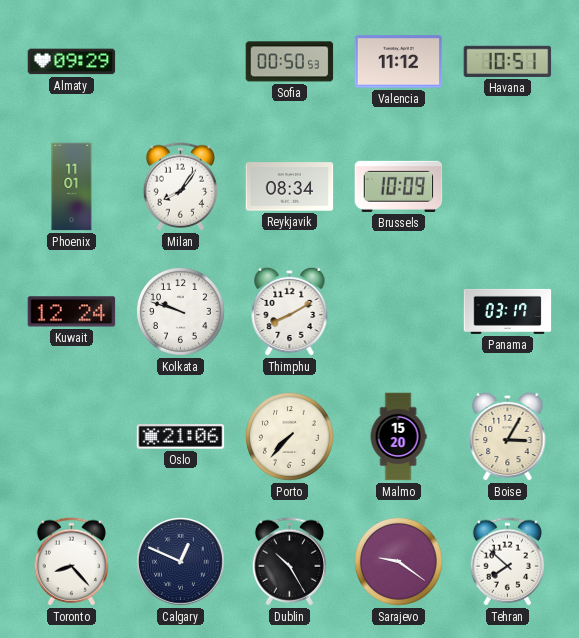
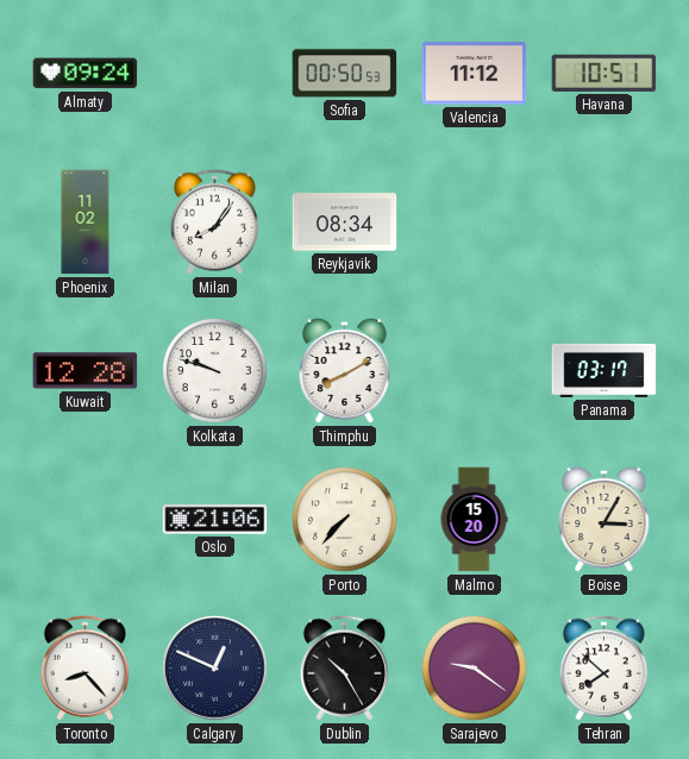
Almaty: 09:29 -> 09:24
Phoenix: 11:01 -> 11:02
Brussels: 10:09 -> none
Kuwait: 12:24 -> 12:28
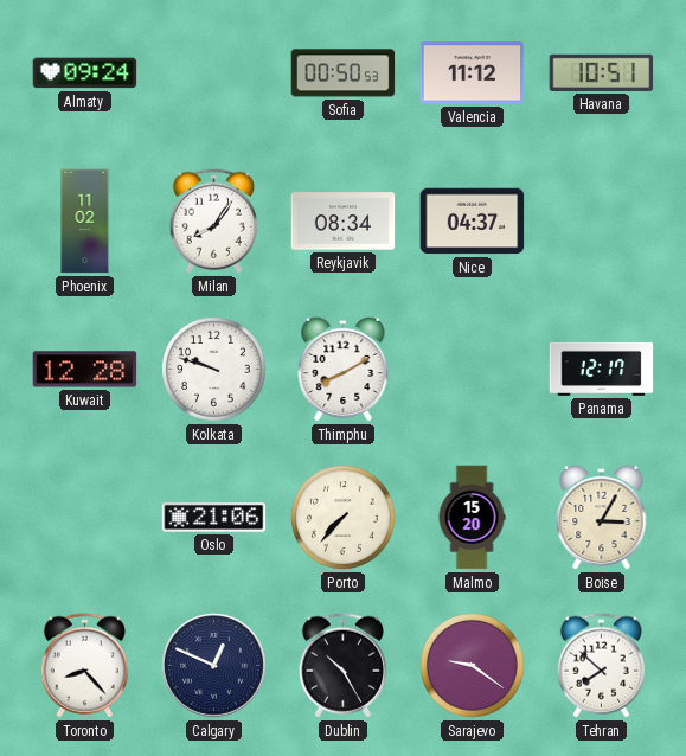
Nice: none -> 04:37
Panama: 03:17 -> 12:17
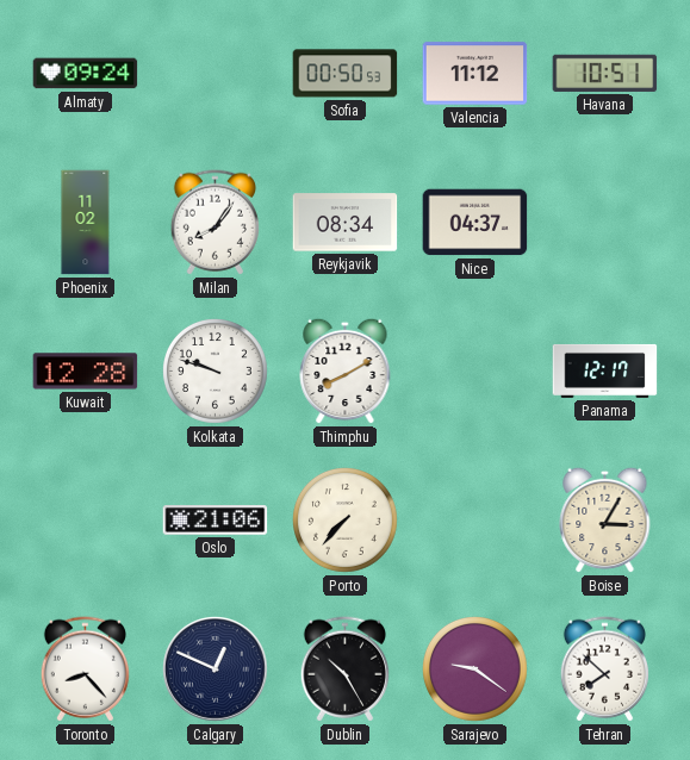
Malmo: 15:20 -> none
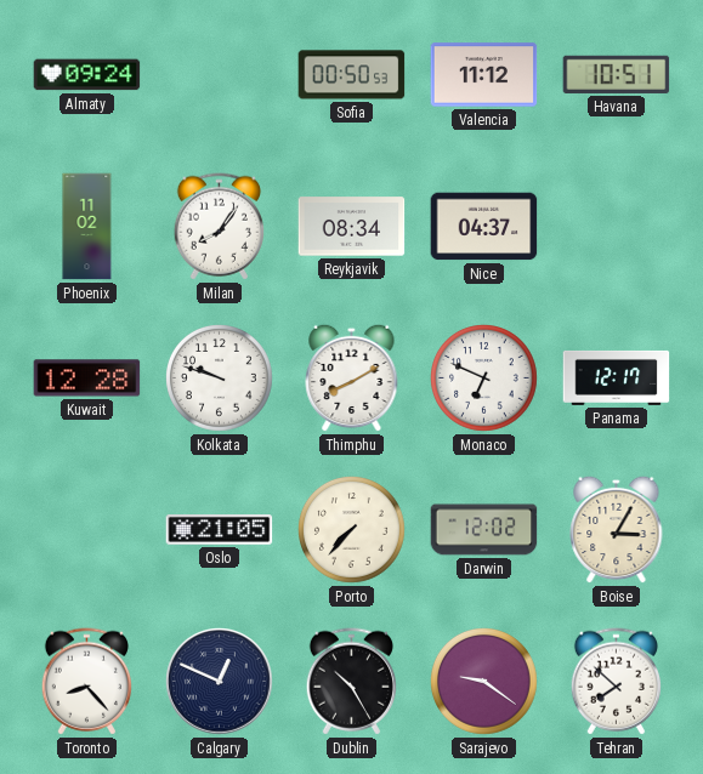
Monaco: none -> 6:49
Oslo: 21:06 -> 21:05
Darwin: none -> 12:02
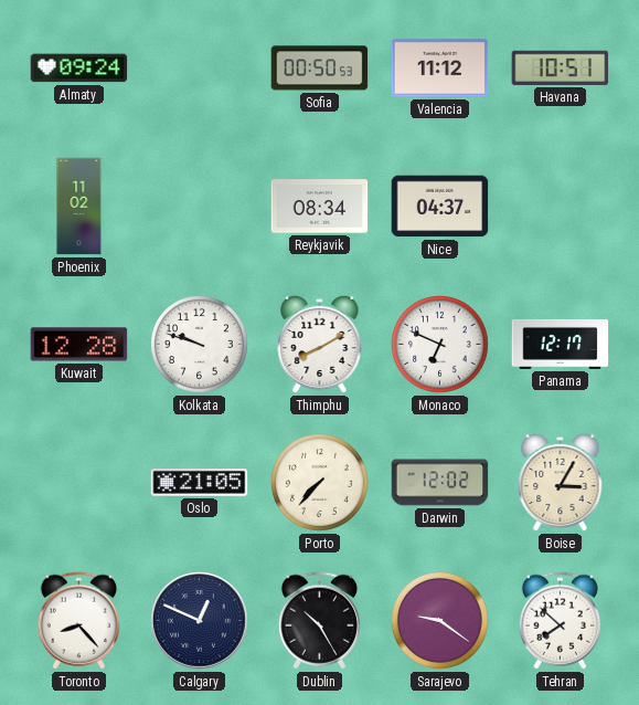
Milan: 8:06 -> none
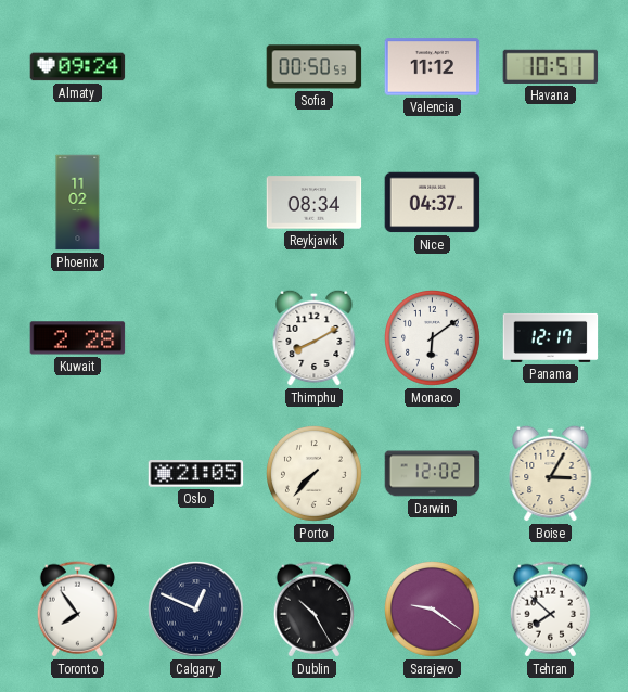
Kuwait: 12:28 -> 2:28
Kolkata: 9:48 -> none
Monaco: 6:49 -> 6:09
Toronto: 8:23 -> 7:54
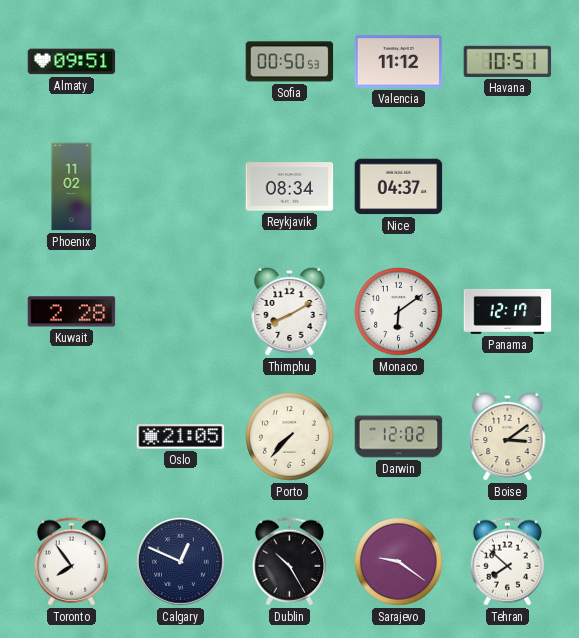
Almaty: 09:24 -> 09:51
Boise: 3:05 -> 3:09
